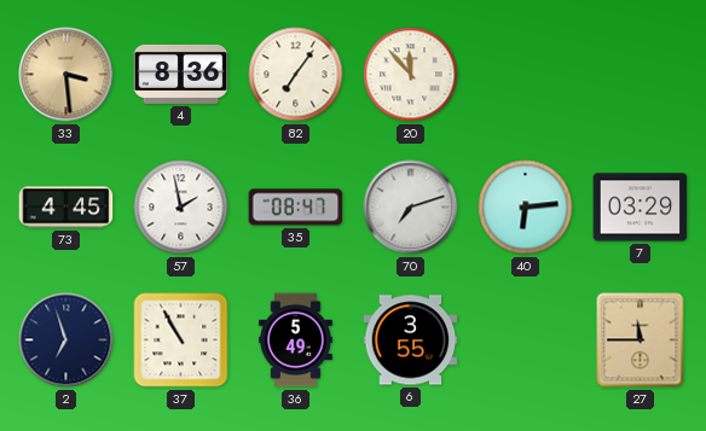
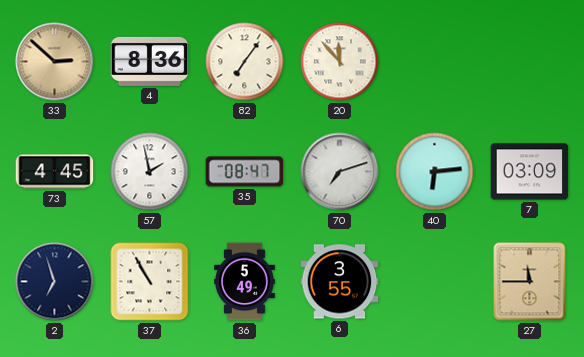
33: 3:29 -> 2:52
7: 03:29 -> 03:09
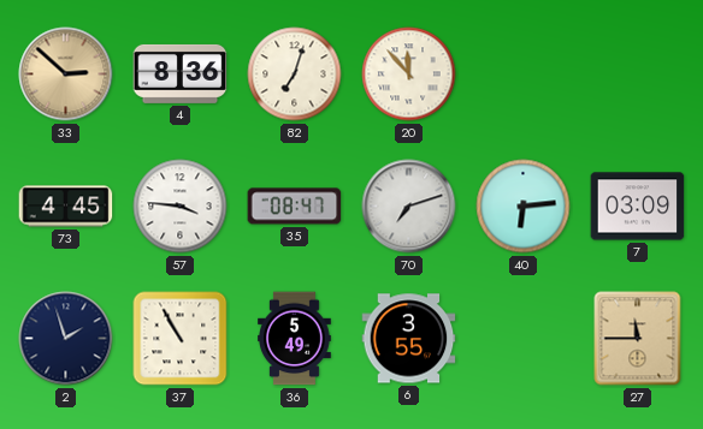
82: 7:06 -> 7:03
57: 1:58 -> 3:46
2: 6:57 -> 1:57
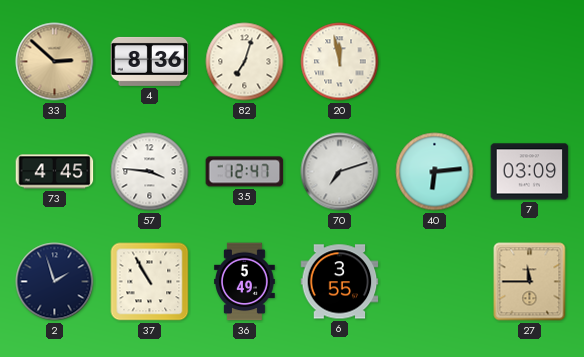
20: 11:53 -> 11:58
35: 08:47 -> 12:47
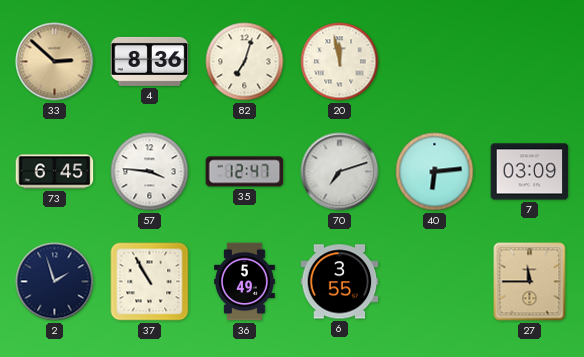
73: 4:45 -> 6:45
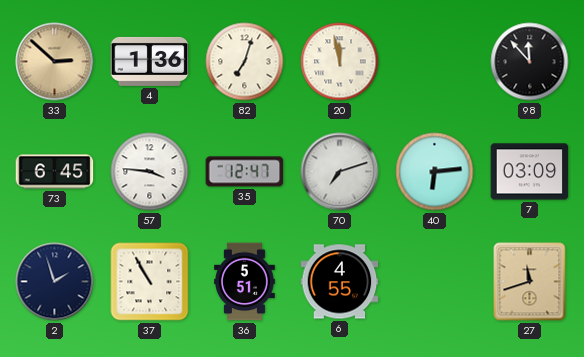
4: 8:36 -> 1:36
98: none -> 11:53
36: 5:49 -> 5:51
6: 3:55 -> 4:55
27: 11:45 -> 11:42
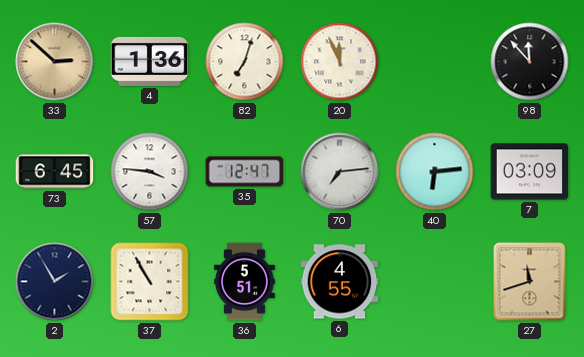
20: 11:58 -> 11:56
70: 7:12 -> 7:14
2: 1:57 -> 1:55
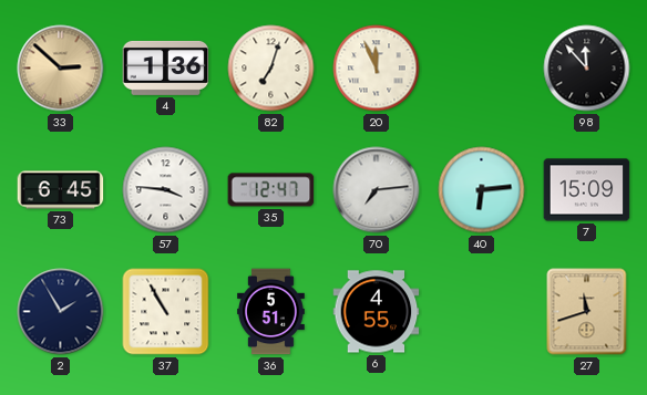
7: 03:09 -> 15:09
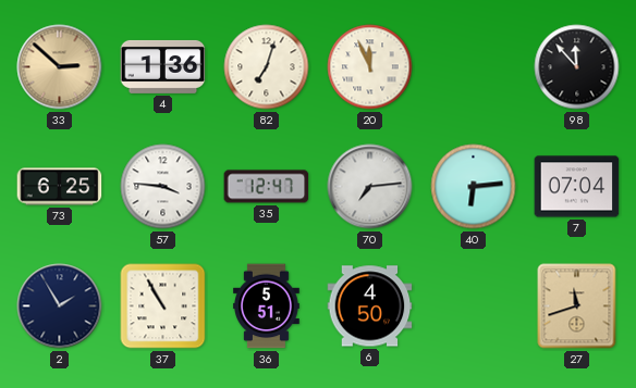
73: 6:45 -> 6:25
7: 15:09 -> 07:04
6: 4:55 -> 4:50
